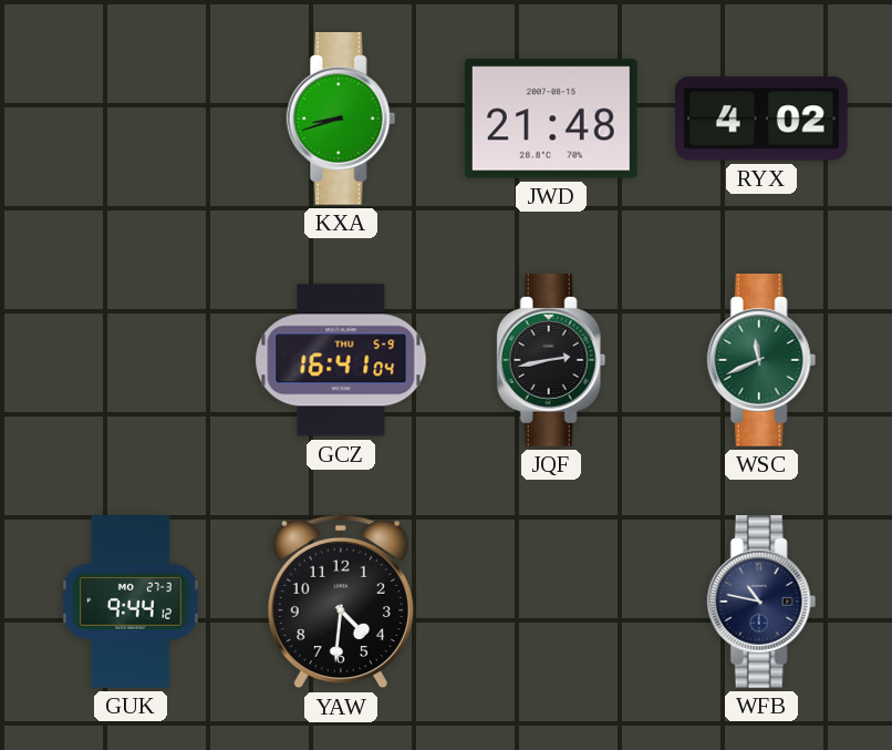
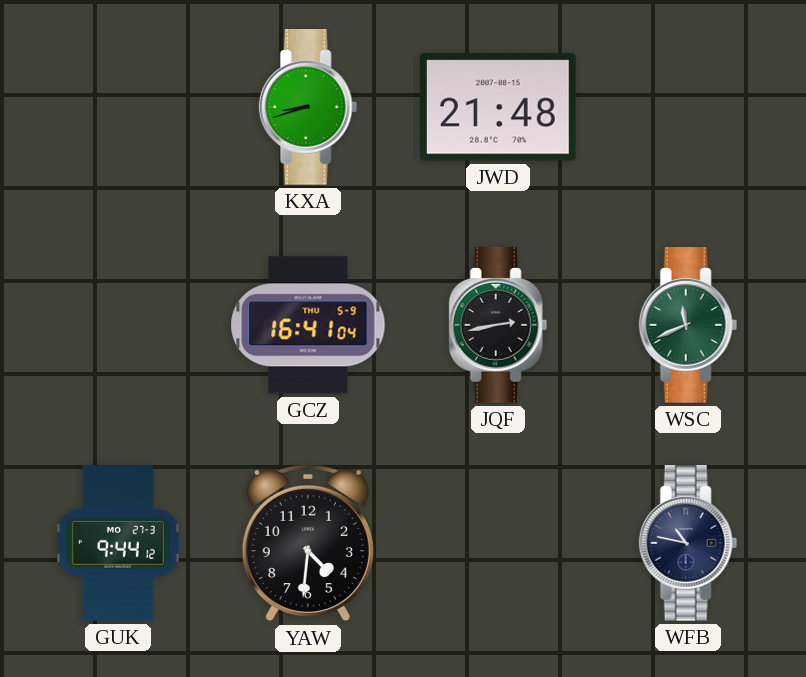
RYX: 4:02 -> none
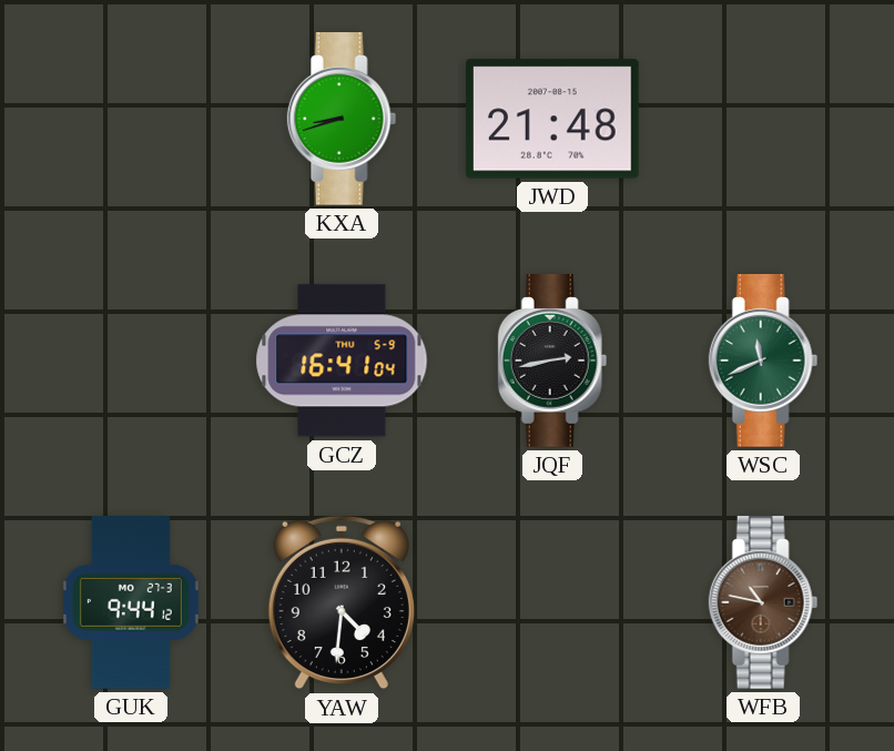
WFB dial: navy -> brown
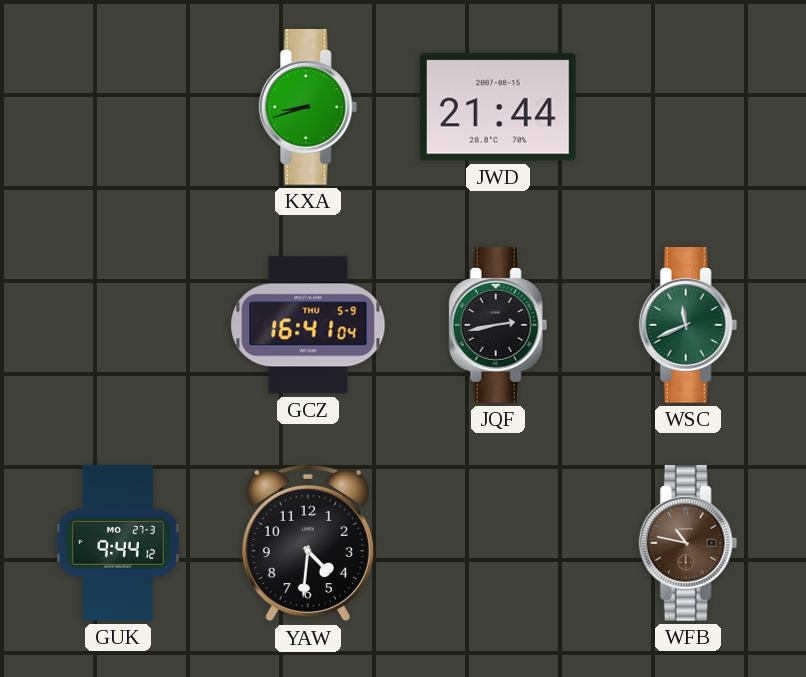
JWD: 21:48 -> 21:44
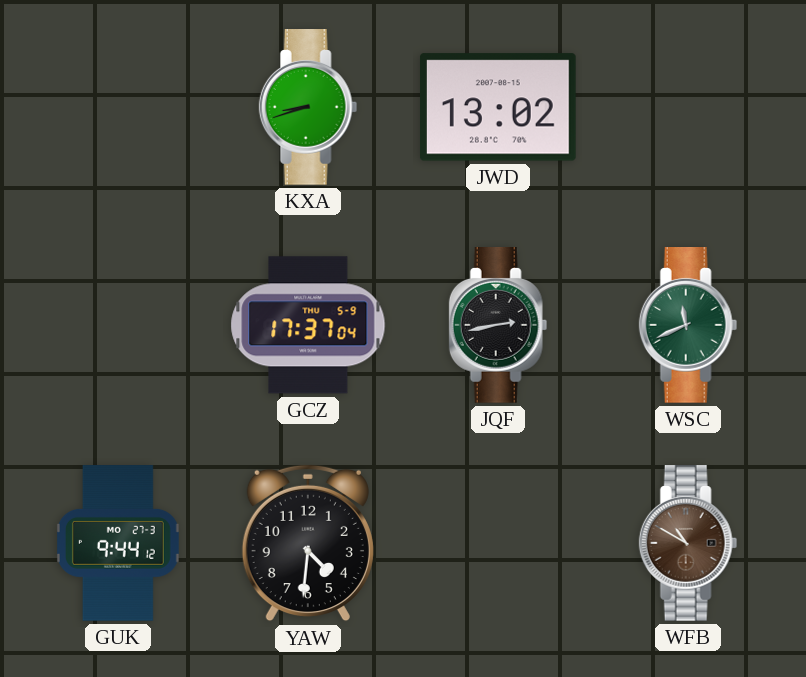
JWD: 21:44 -> 13:02
GCZ: 16:41 -> 17:37
WFB: 10:47 -> 10:50
